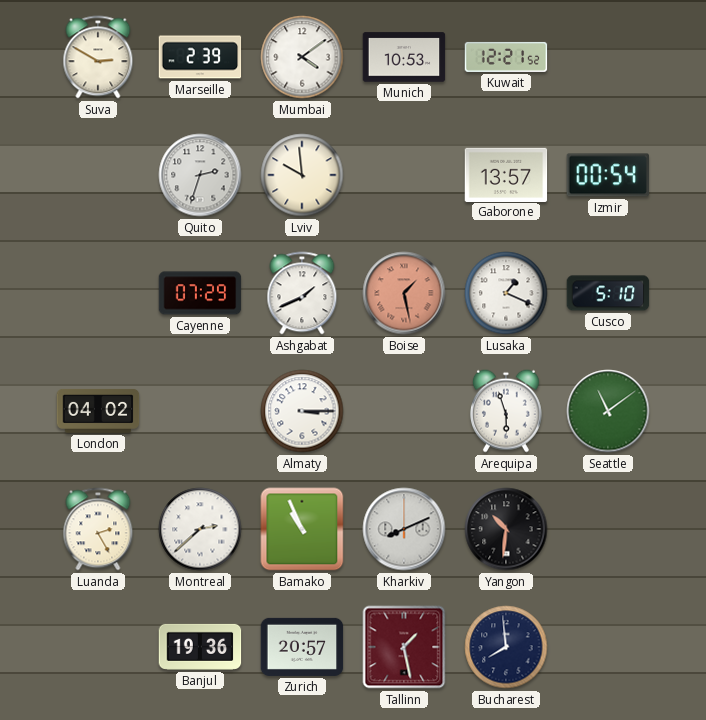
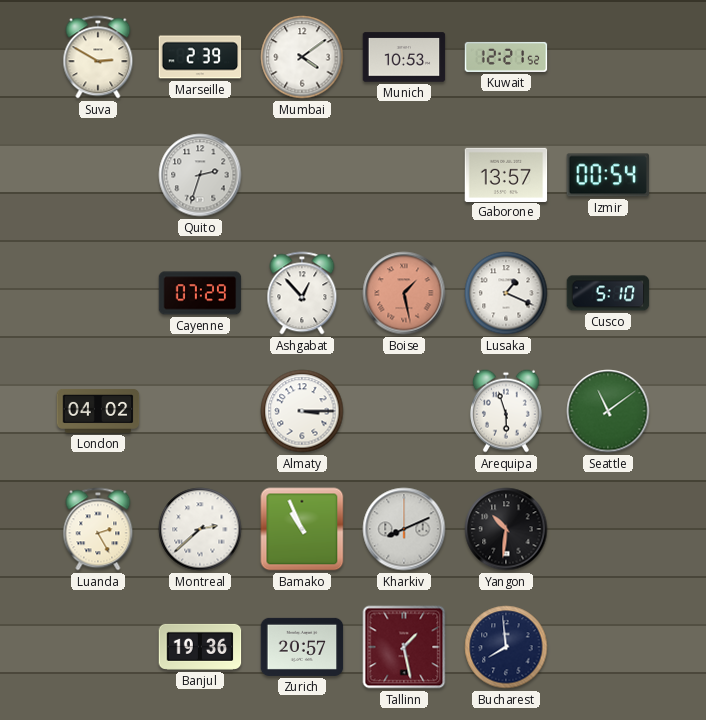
Lviv: 9:59 -> none
Ashgabat: 1:41 -> 12:53
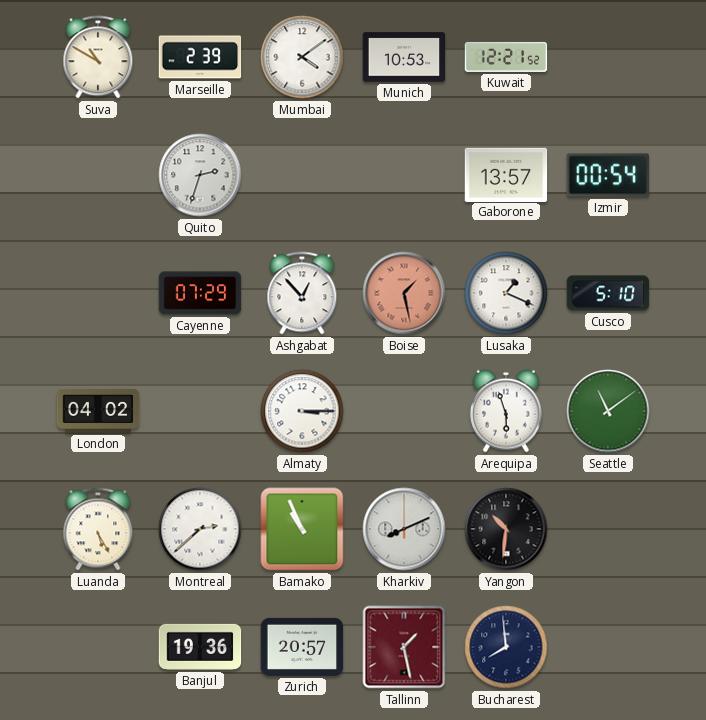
Suva: 2:50 -> 10:50
Luanda: 2:25 -> 5:25
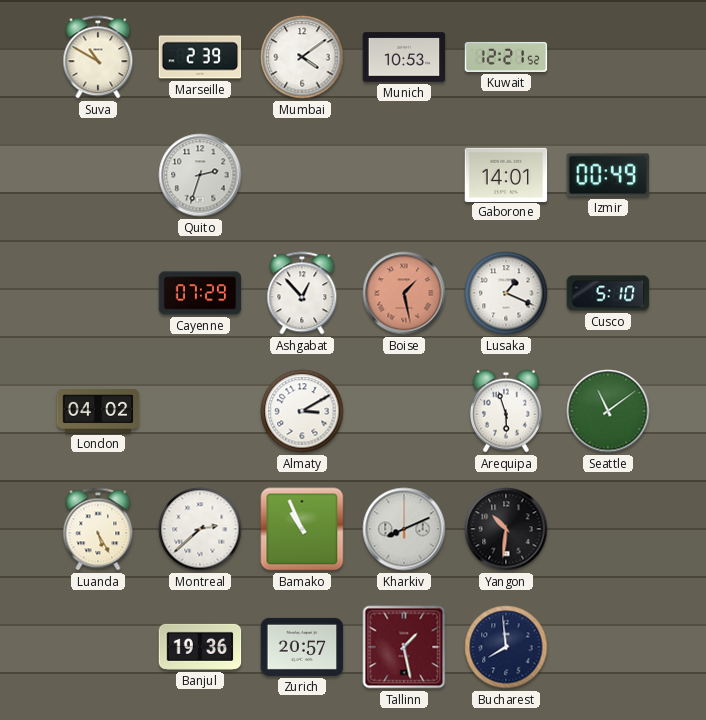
Gaborone: 13:57 -> 14:01
Izmir: 00:54 -> 00:49
Almaty: 3:15 -> 3:10
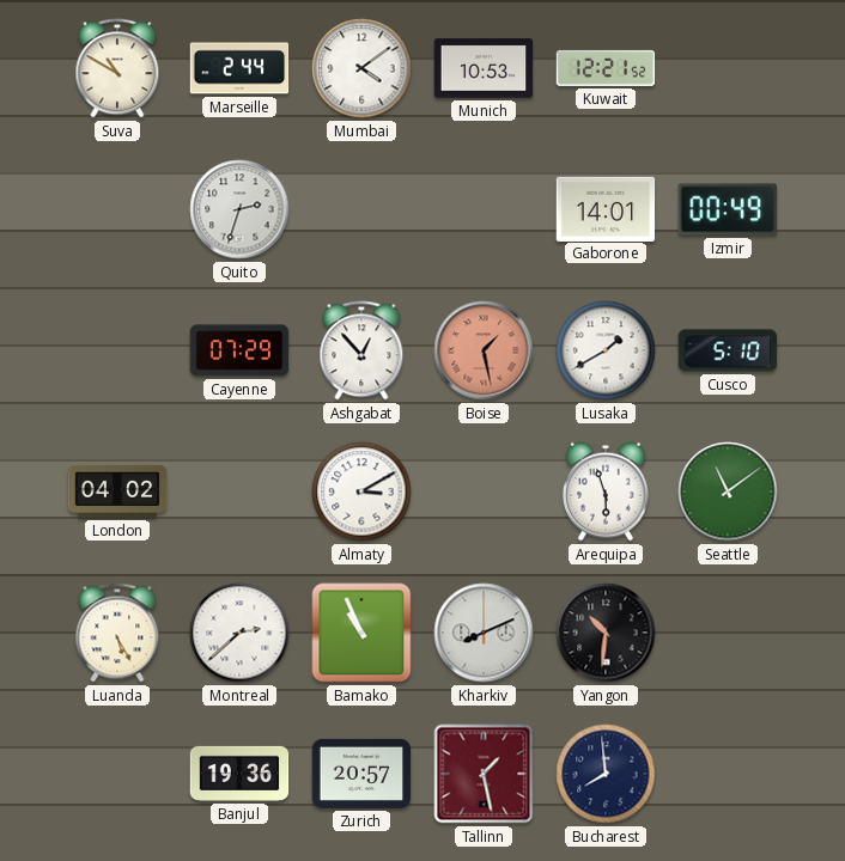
Marseille: 2:39 -> 2:44
Lusaka: 1:19 -> 1:40
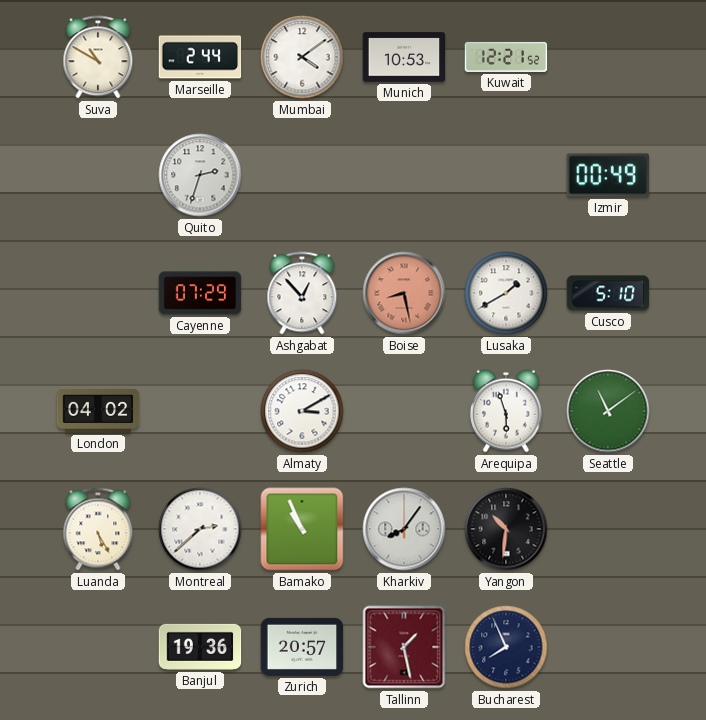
Gaborone: 14:01 -> none
Boise: 1:28 -> 8:28
Kharkiv: 8:11 -> 8:06
Bucharest: 7:59 -> 7:56
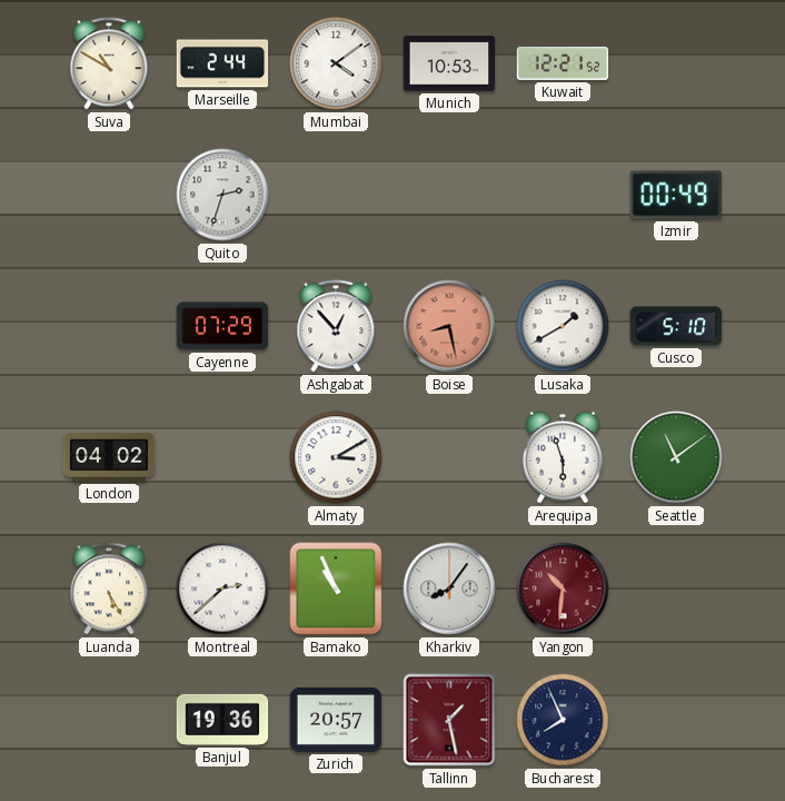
Yangon dial: black -> burgundy
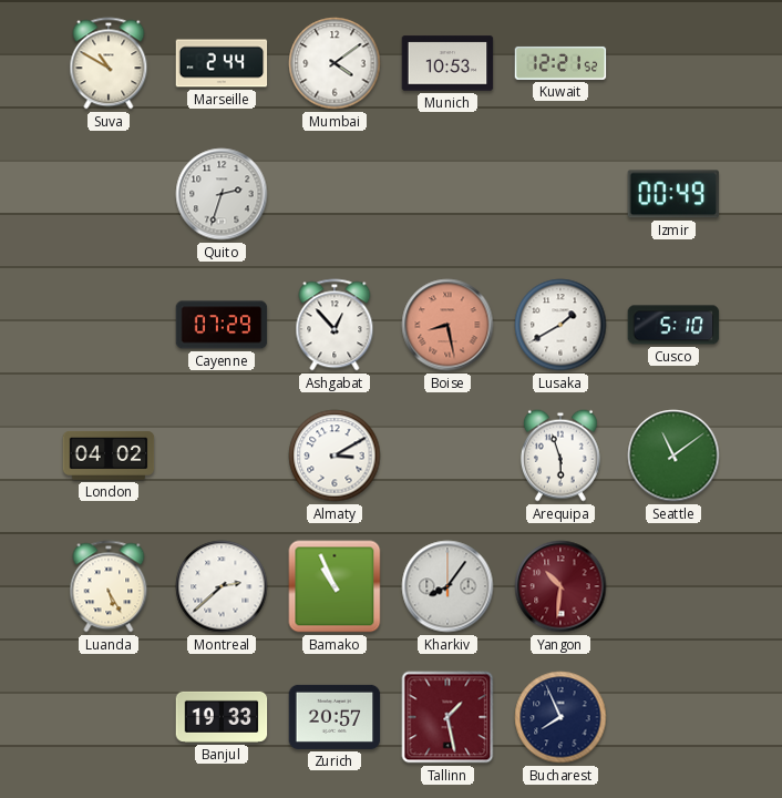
Banjul: 19:36 -> 19:33
